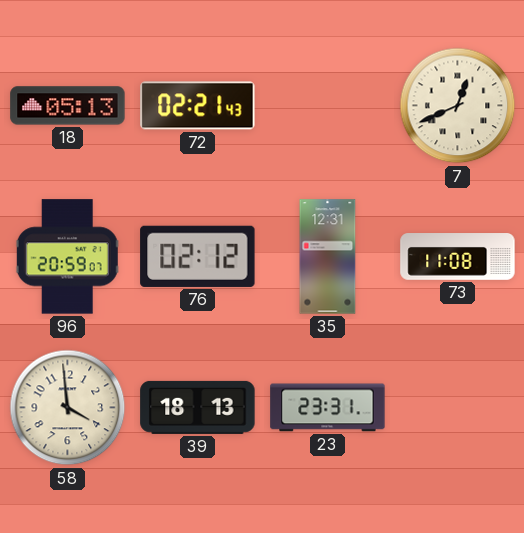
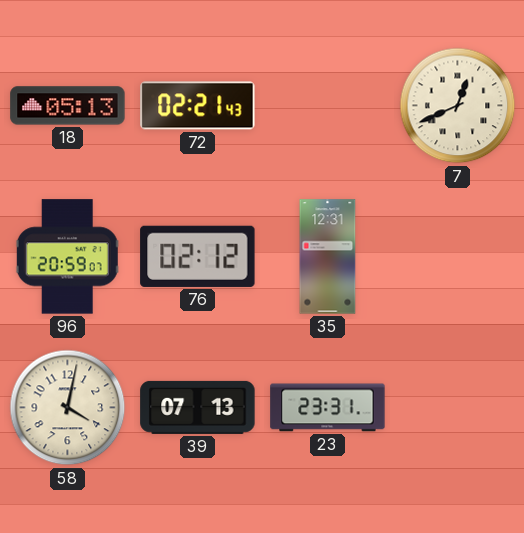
73: 11:08 -> none
58: 3:59 -> 4:02
39: 18:13 -> 07:13
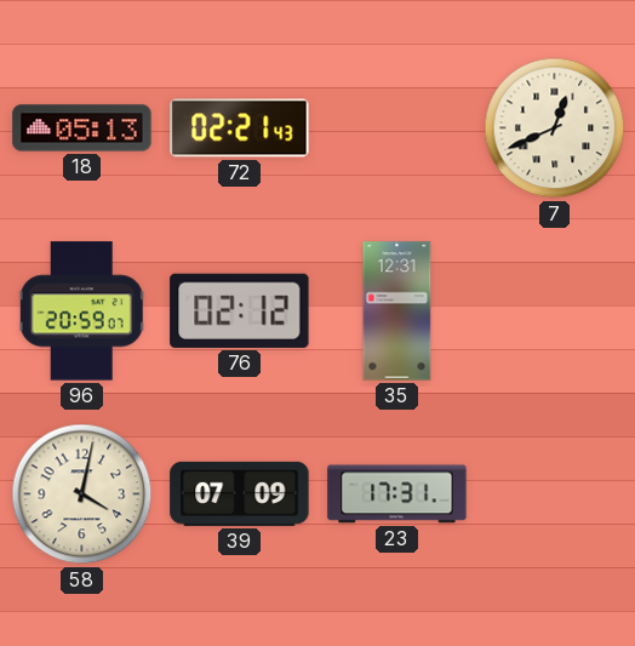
39: 07:13 -> 07:09
23: 23:31 -> 17:31
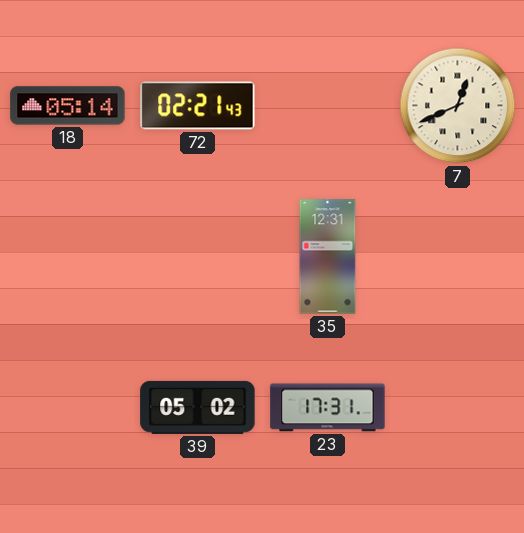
18: 05:13 -> 05:14
96: 20:59 -> none
76: 02:12 -> none
58: 4:02 -> none
39: 07:09 -> 05:02
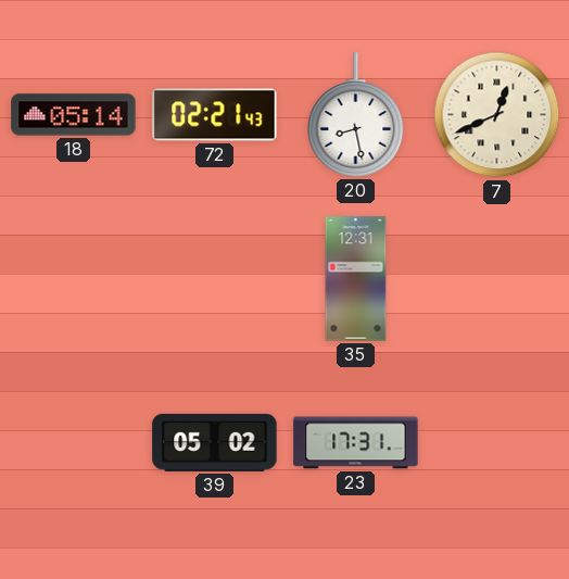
20: none -> 8:28
